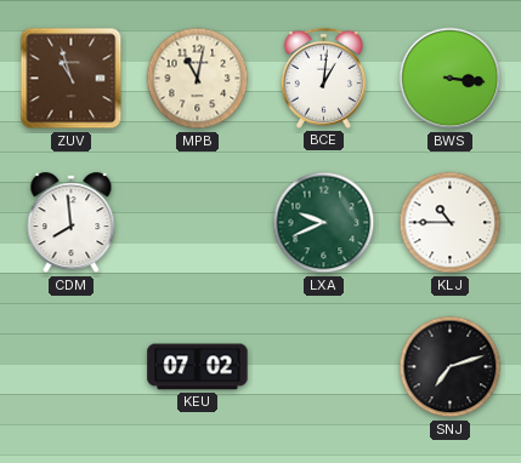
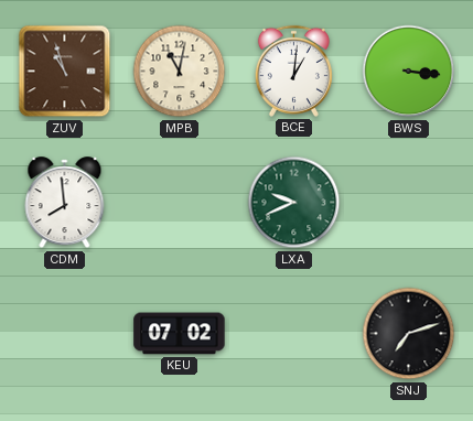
KLJ: 10:45 -> none
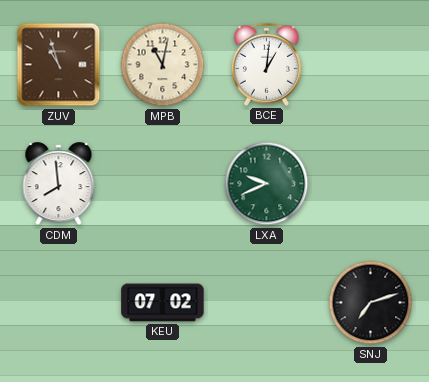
BWS: 3:16 -> none
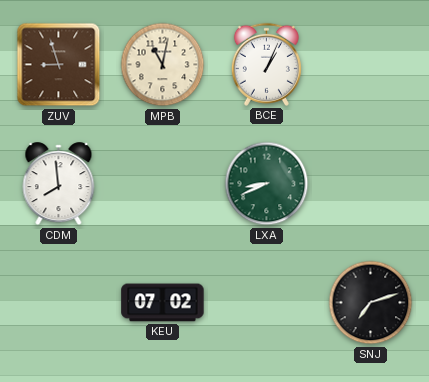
ZUV: 10:57 -> 8:57
BCE: 1:01 -> 1:04
LXA: 9:41 -> 8:41
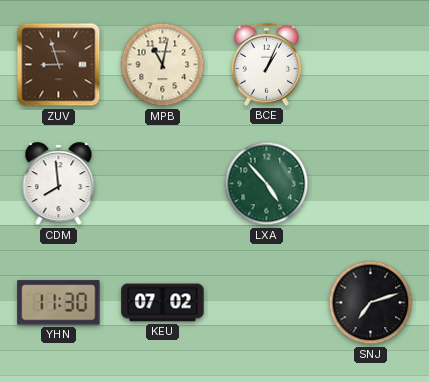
LXA: 8:41 -> 4:53
YHN: none -> 11:30
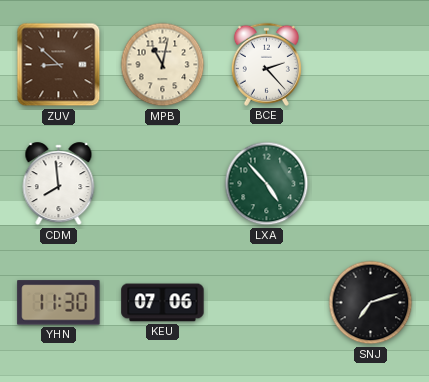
ZUV: 8:57 -> 8:52
BCE: 1:04 -> 2:23
KEU: 07:02 -> 07:06
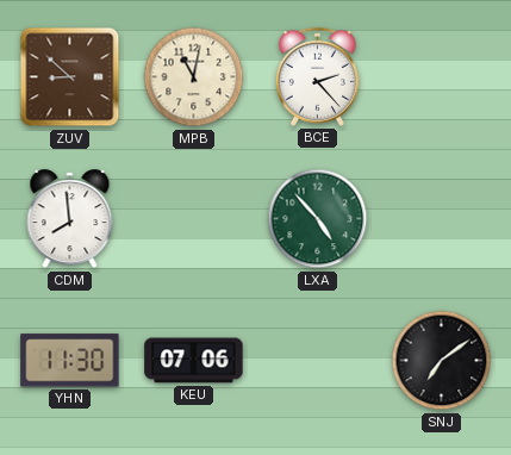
SNJ: 7:12 -> 7:09
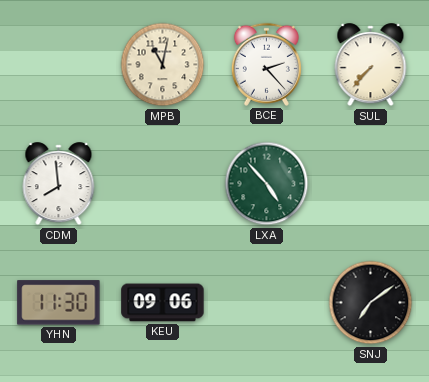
ZUV: 8:52 -> none
SUL: none -> 7:37
KEU: 07:06 -> 09:06
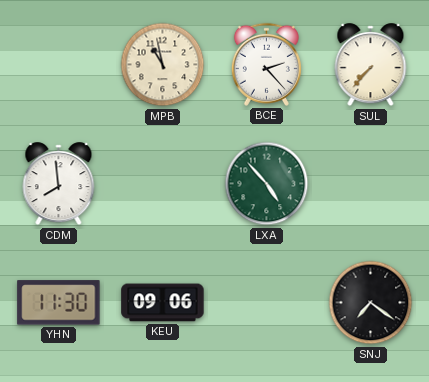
MPB: 11:02 -> 10:58
SNJ: 7:09 -> 7:21
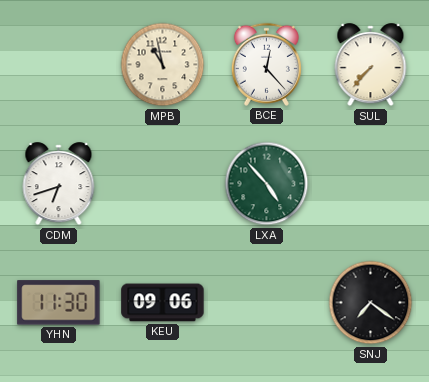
BCE: 2:23 -> 12:23
CDM: 7:59 -> 6:42
